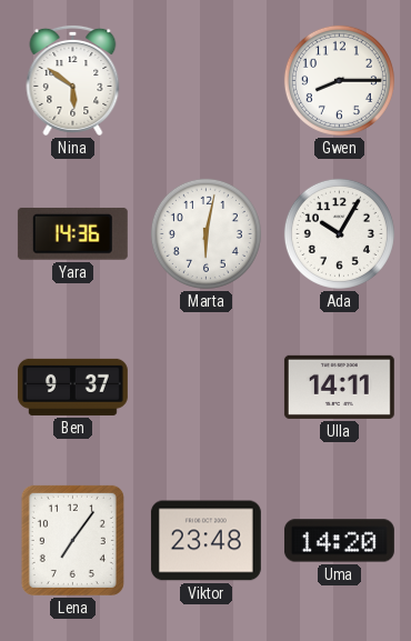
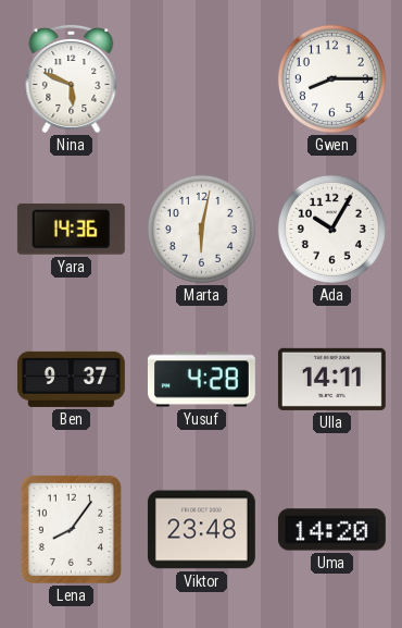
Nina: 5:51 -> 5:49
Yusuf: none -> 4:28
Lena: 7:06 -> 8:06
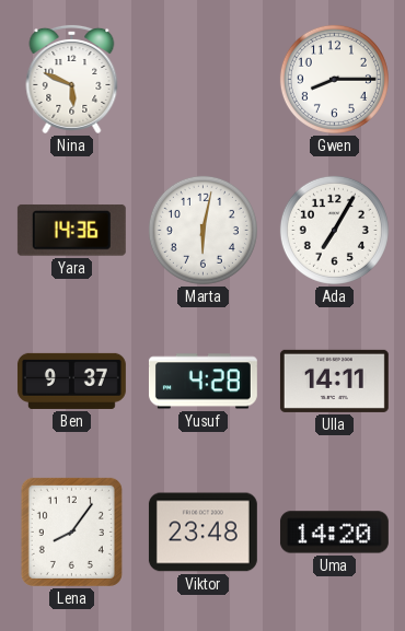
Ada: 10:05 -> 7:05
